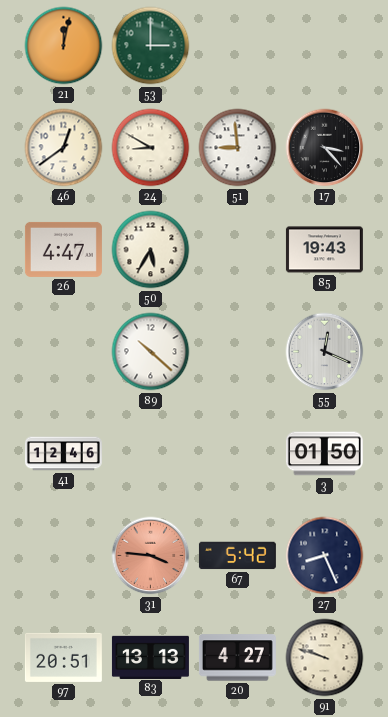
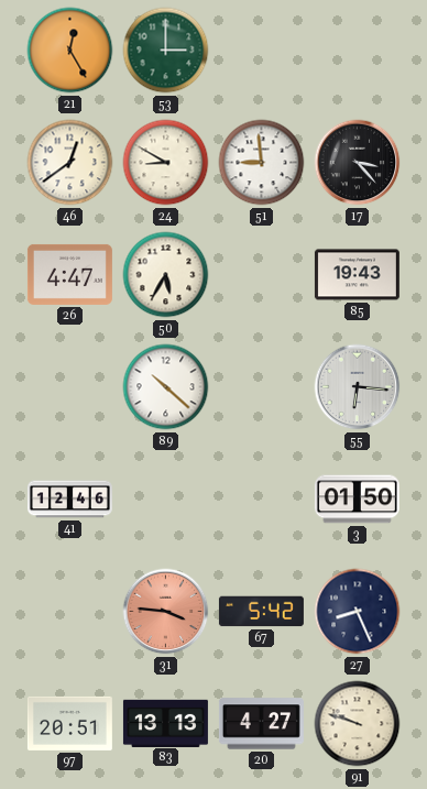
21: 12:02 -> 12:25
55: 12:19 -> 6:16
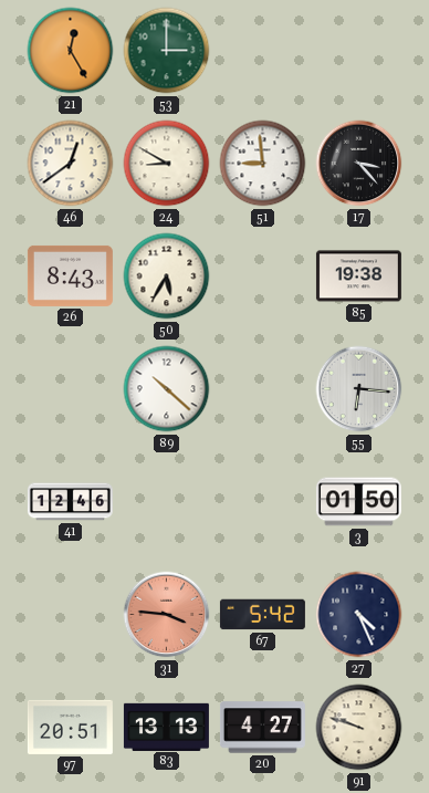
26: 4:47 -> 8:43
85: 19:43 -> 19:38
27: 8:26 -> 4:26
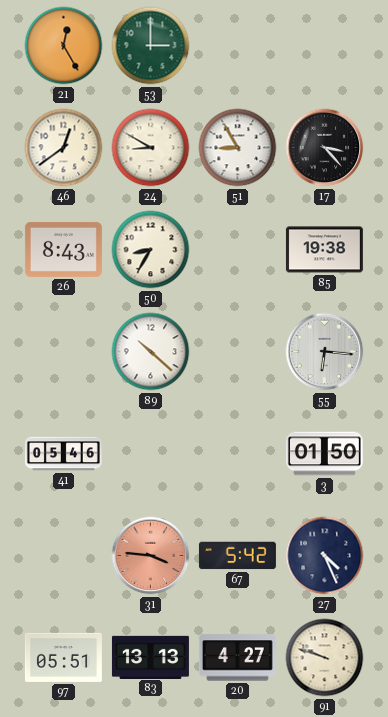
51: 8:59 -> 8:55
50: 5:35 -> 8:35
41: 12:46 -> 05:46
97: 20:51 -> 05:51
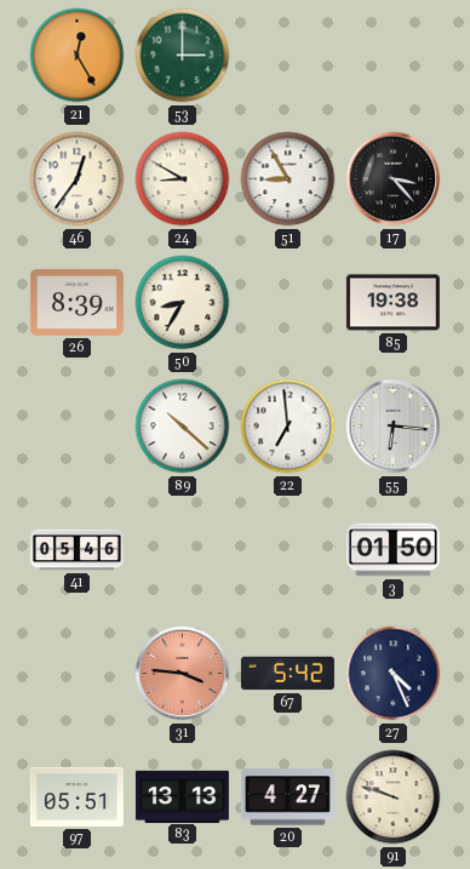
46: 12:39 -> 12:36
26: 8:43 -> 8:39
22: none -> 6:59
